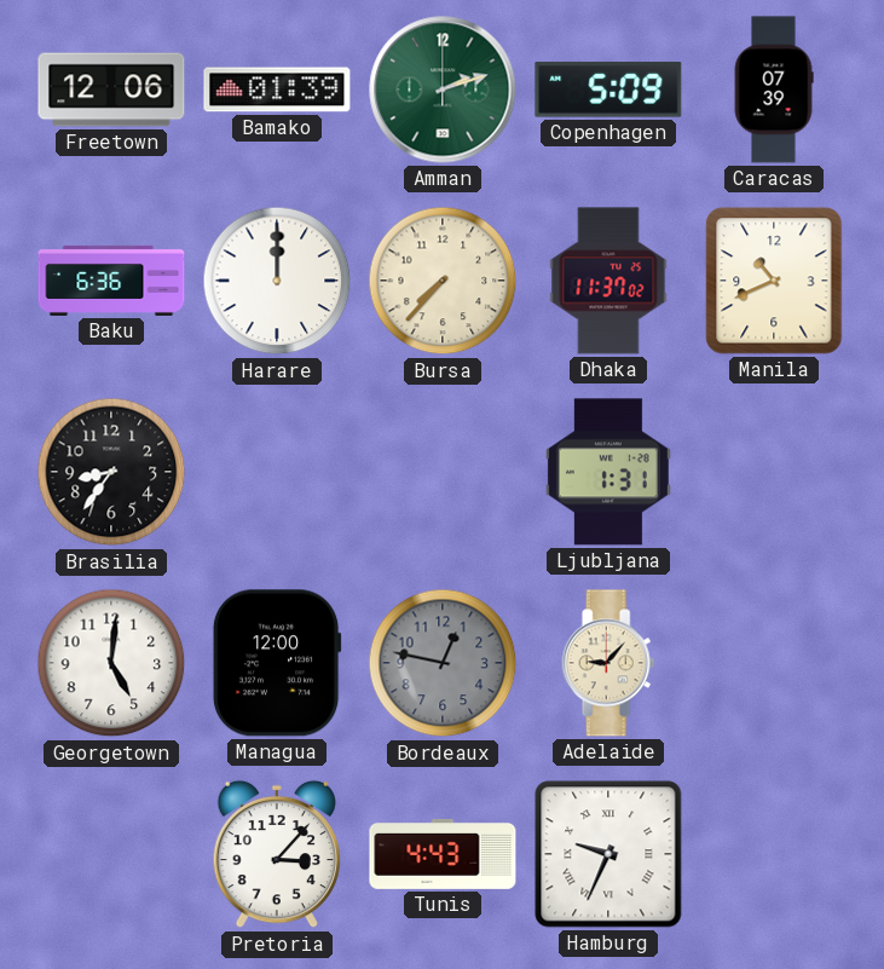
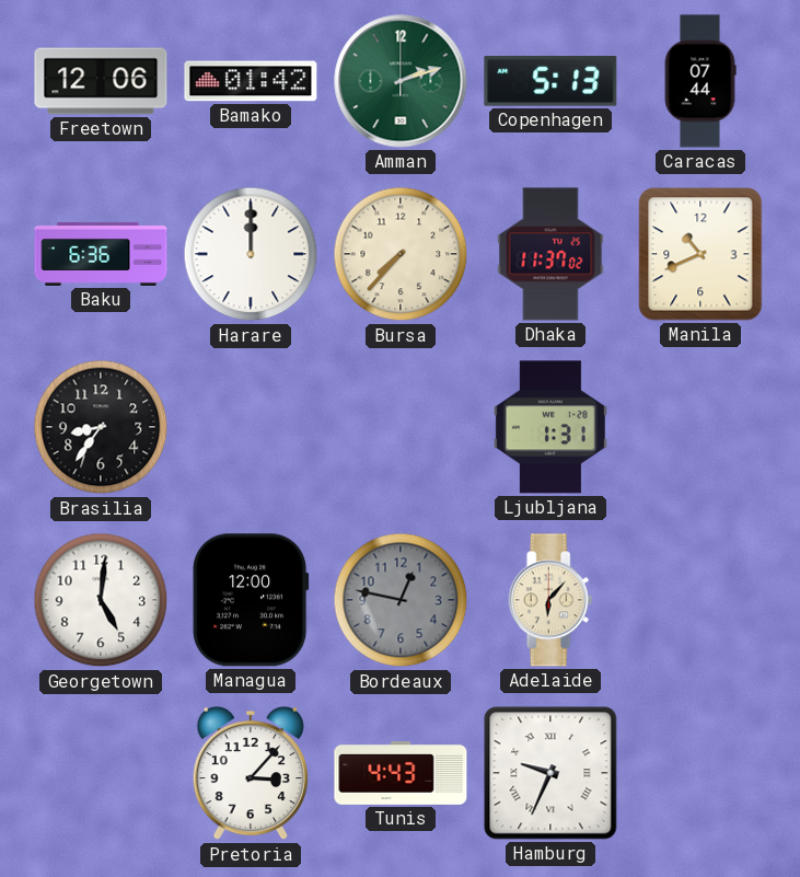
Bamako: 01:39 -> 01:42
Copenhagen: 5:09 -> 5:13
Caracas: 07:39 -> 07:44
Adelaide: 9:07 -> 6:07
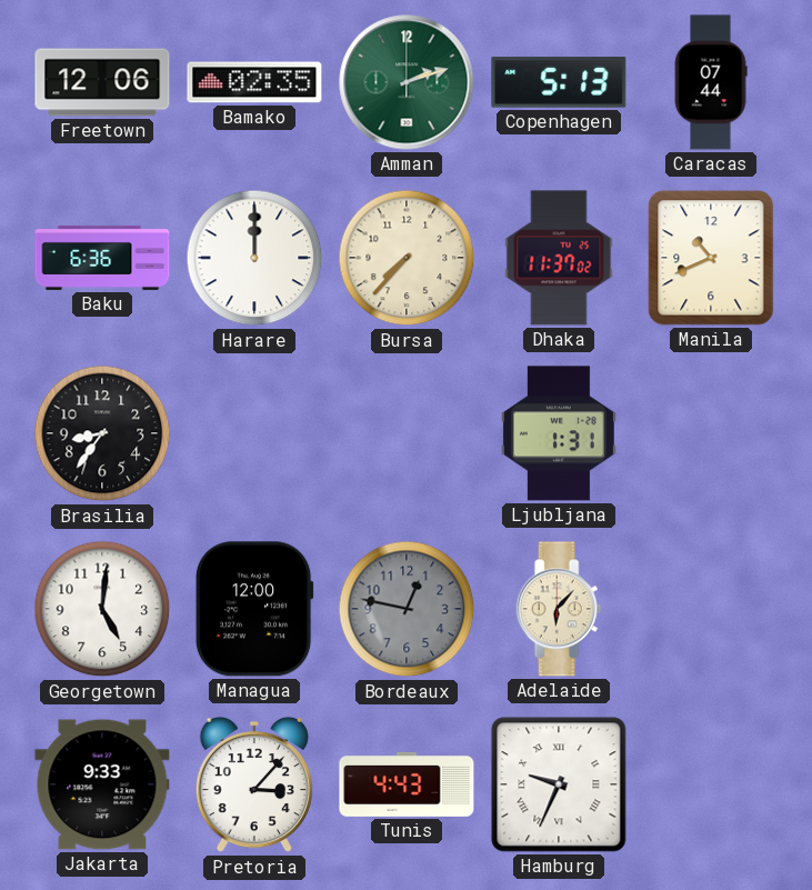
Bamako: 01:42 -> 02:35
Jakarta: none -> 9:33
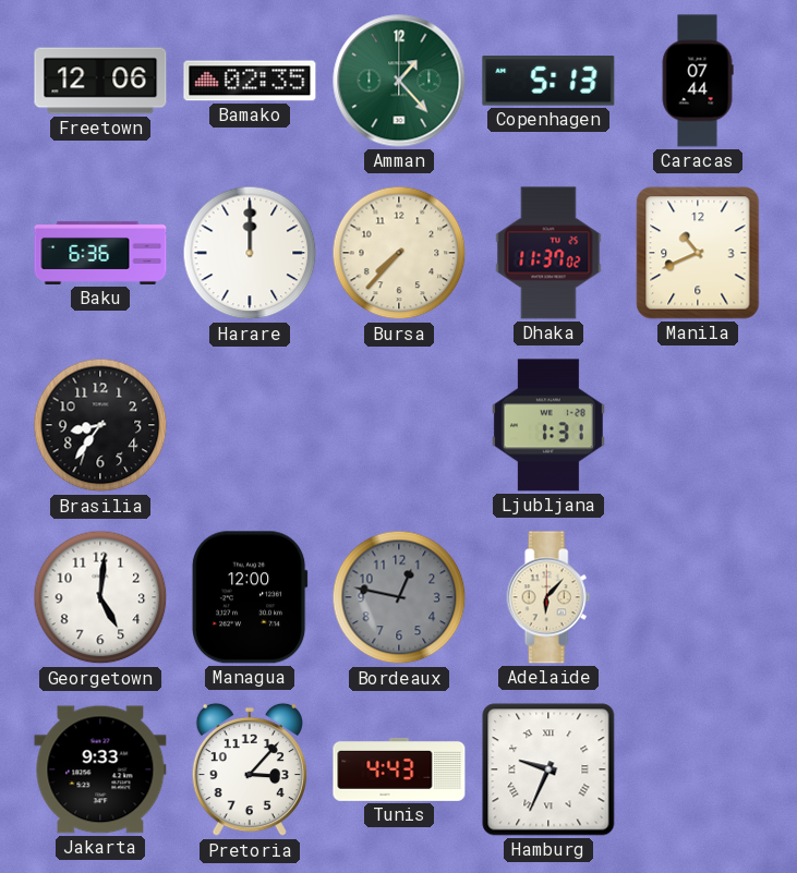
Amman: 2:12 -> 1:23
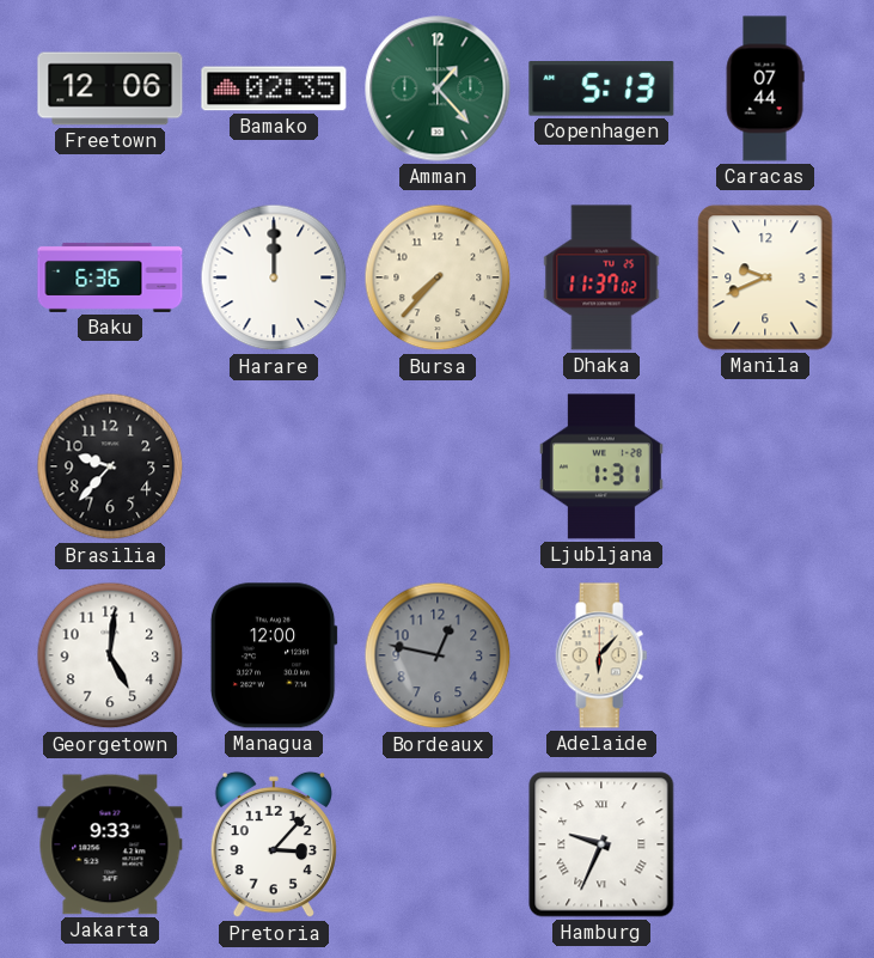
Manila: 10:41 -> 9:41
Brasilia: 8:36 -> 9:37
Tunis: 4:43 -> none
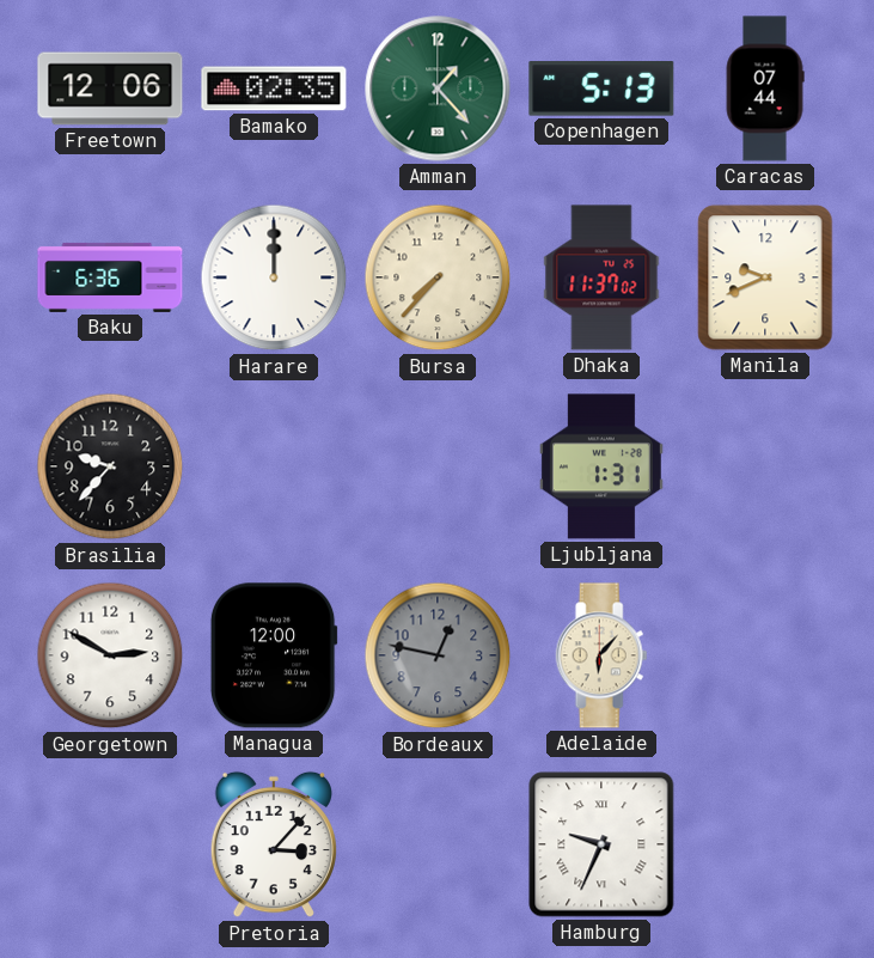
Georgetown: 5:01 -> 2:50
Jakarta: 9:33 -> none
